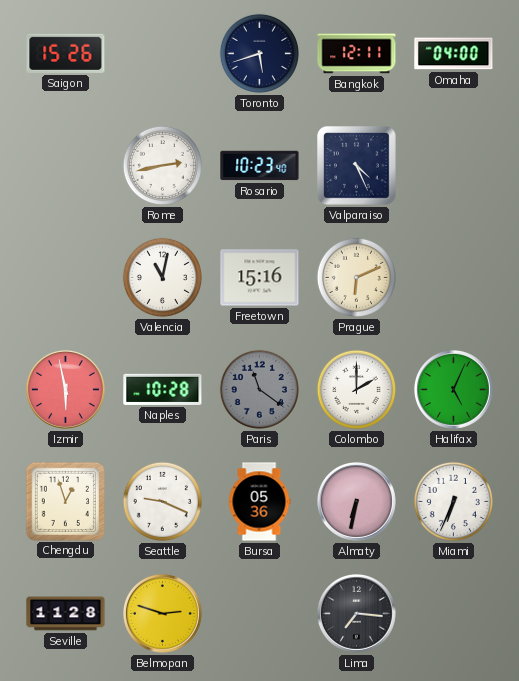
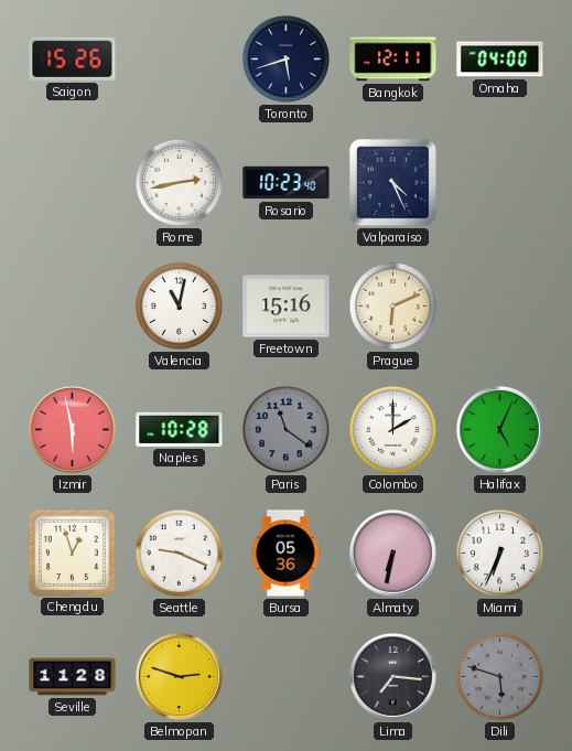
Dili: none -> 5:48
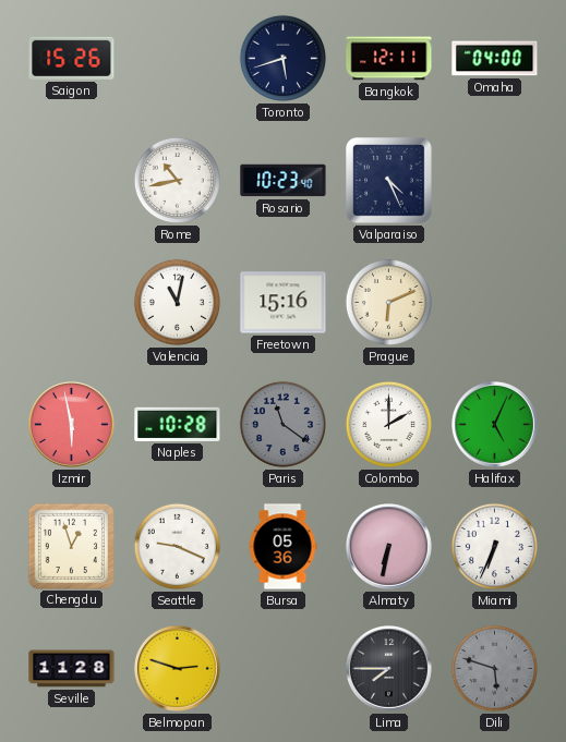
Rome: 2:43 -> 10:43
Lima: 7:16 -> 7:45
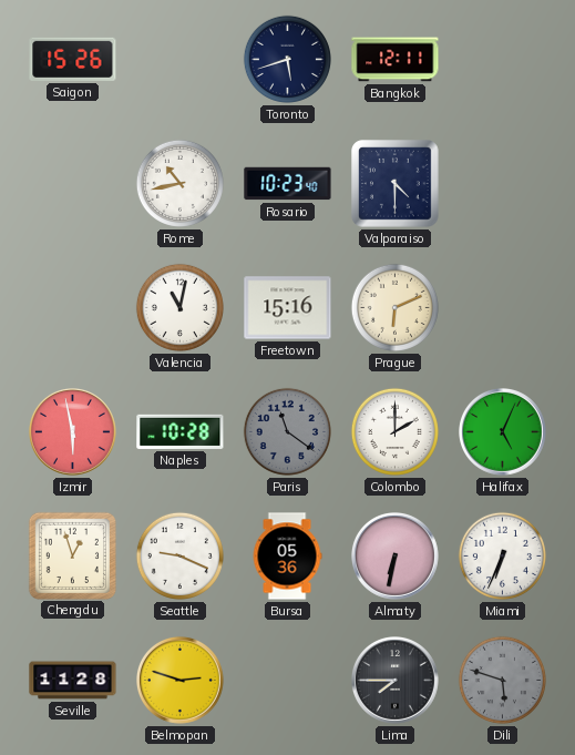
Omaha: 04:00 -> none
Valparaiso: 4:26 -> 4:30
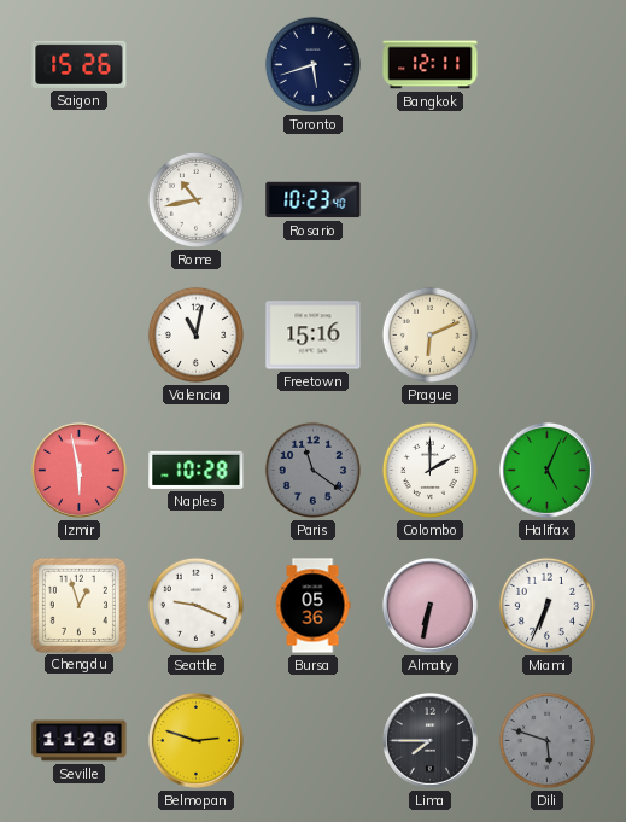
Valparaiso: 4:30 -> none
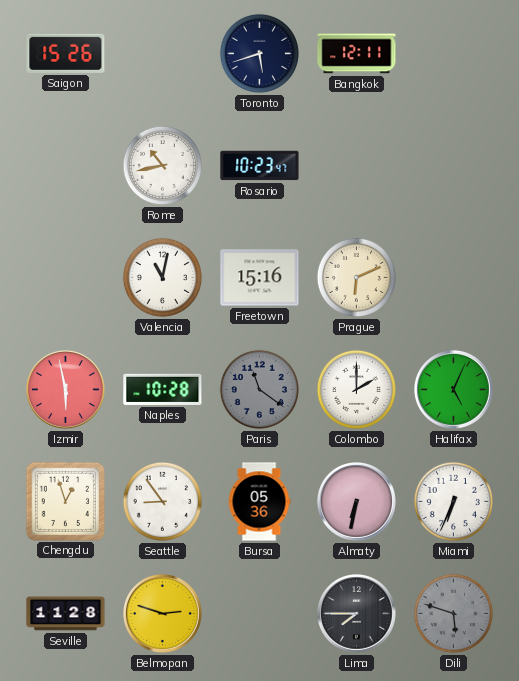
Rosario: 10:23:40 -> 10:23:47
Seattle: 9:19 -> 8:54
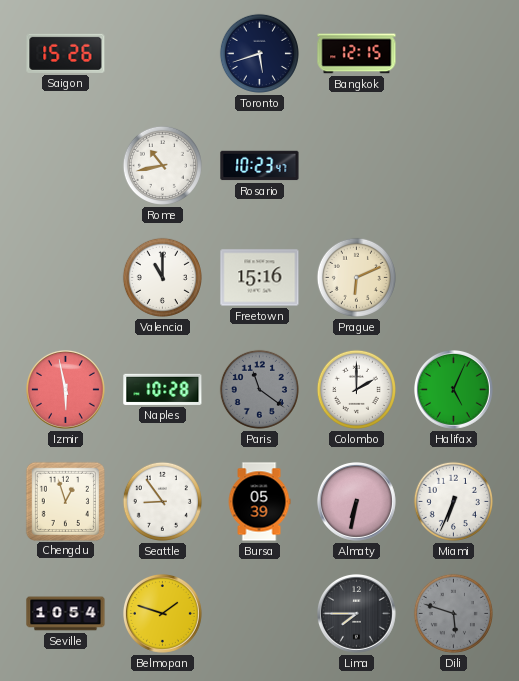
Bangkok: 12:11 -> 12:15
Valencia: 11:02 -> 11:00
Bursa: 05:36 -> 05:39
Seville: 11:28 -> 10:54
Belmopan: 2:48 -> 1:48
